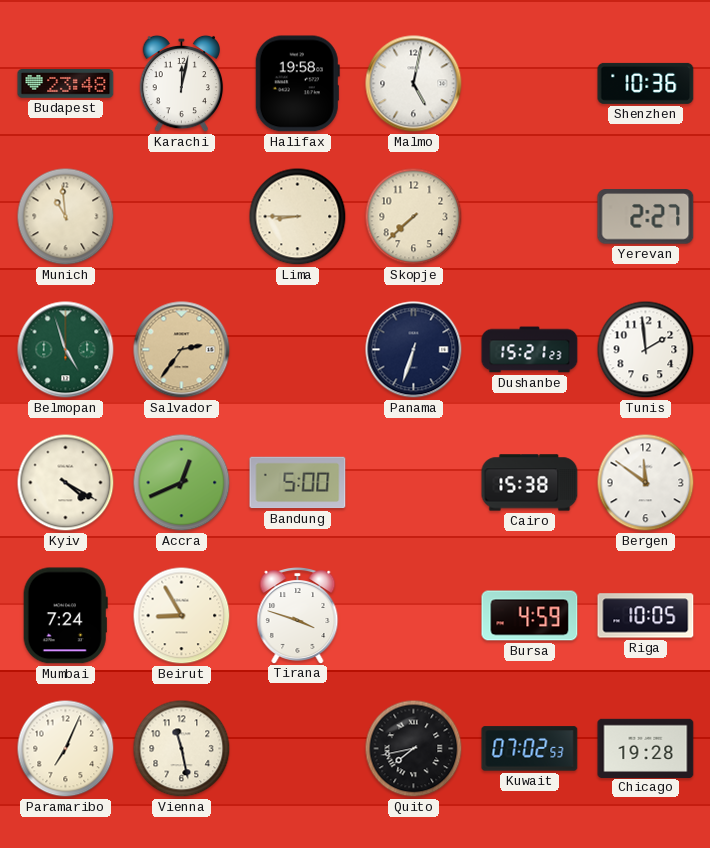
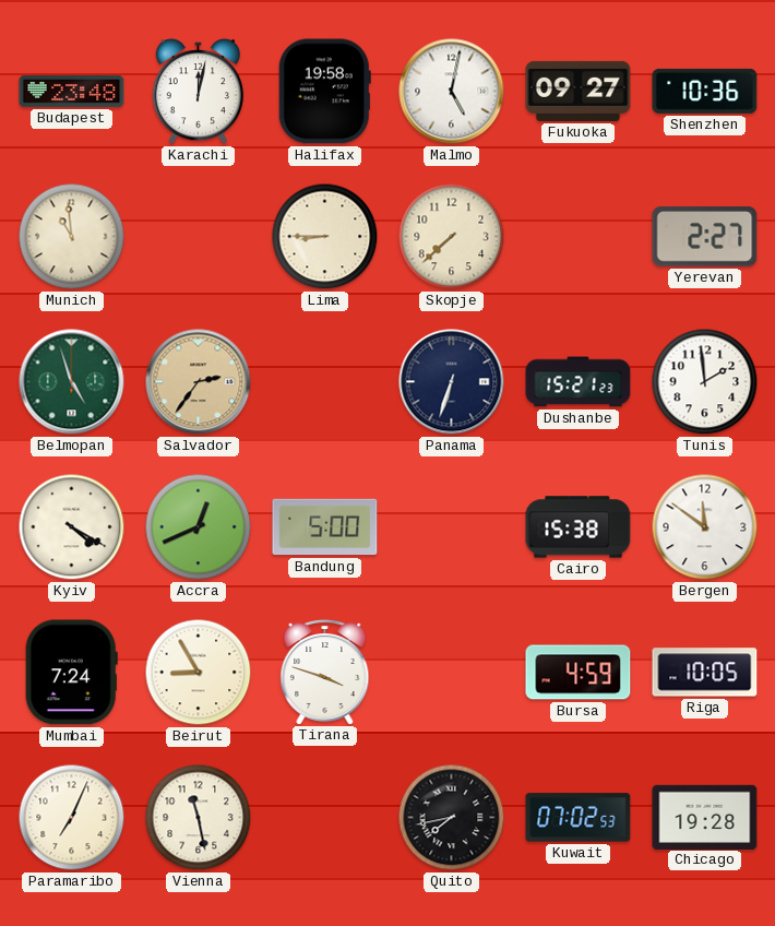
Fukuoka: none -> 09:27
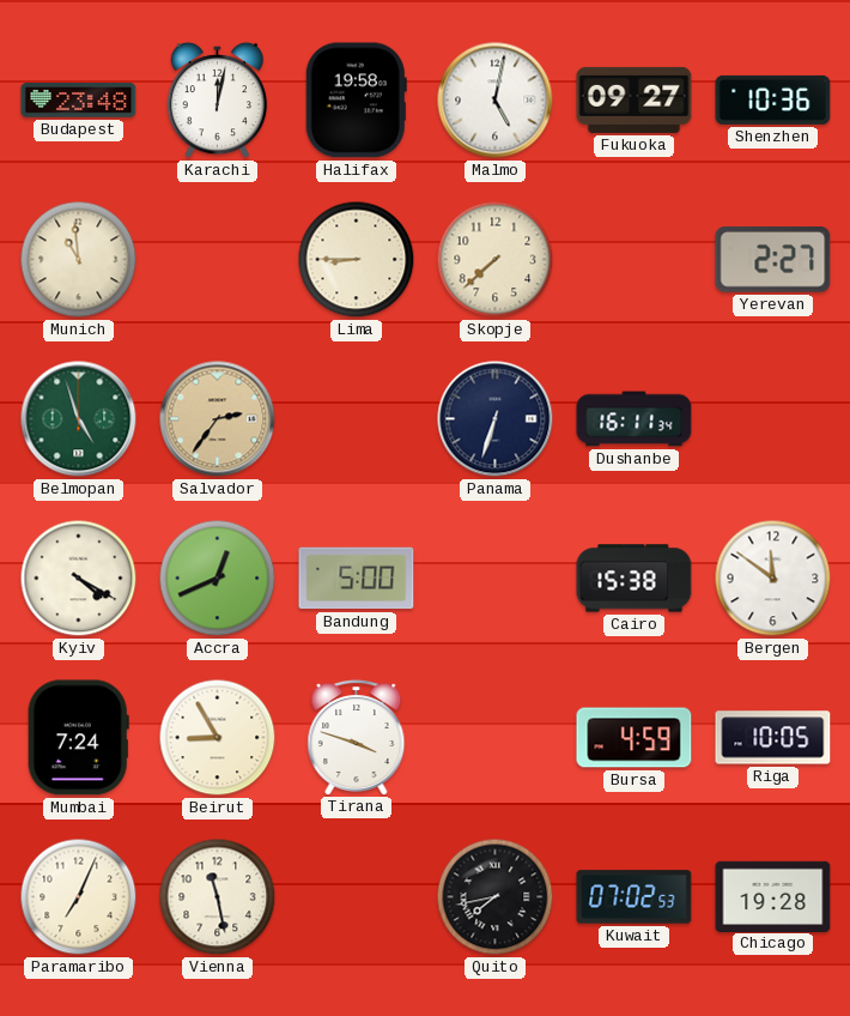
Dushanbe: 15:21 -> 16:11
Tunis: 1:59 -> none
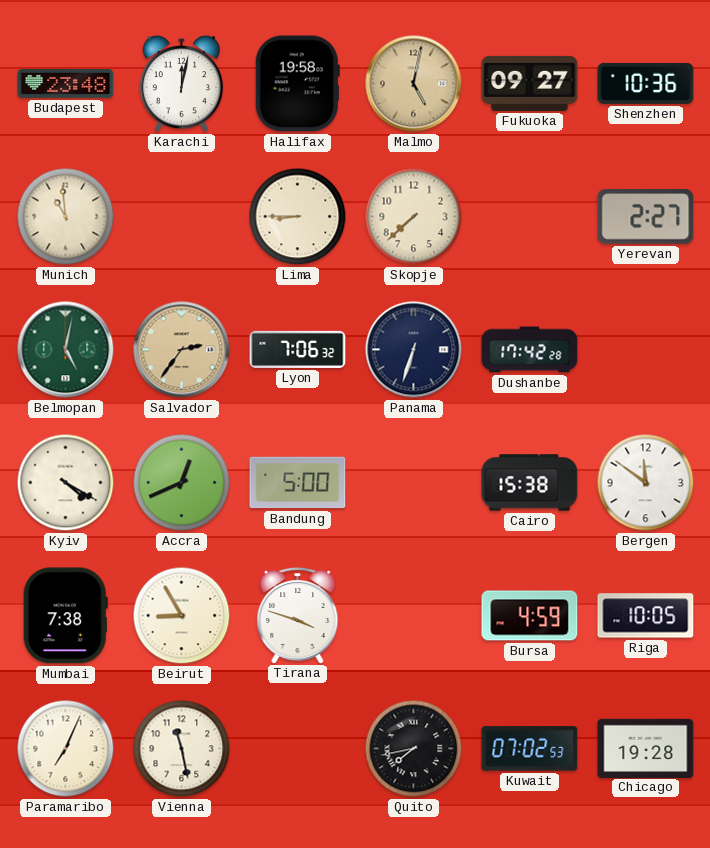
Malmo dial: white -> champagne
Belmopan: 4:57 -> 5:02
Lyon: none -> 7:06
Dushanbe: 16:11 -> 17:42
Mumbai: 7:24 -> 7:38
